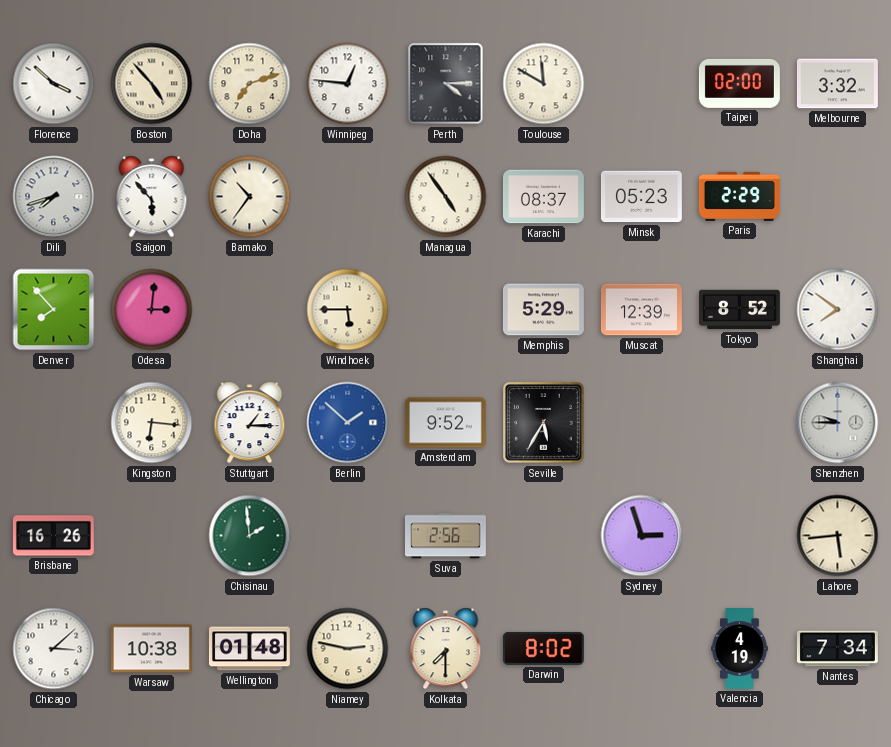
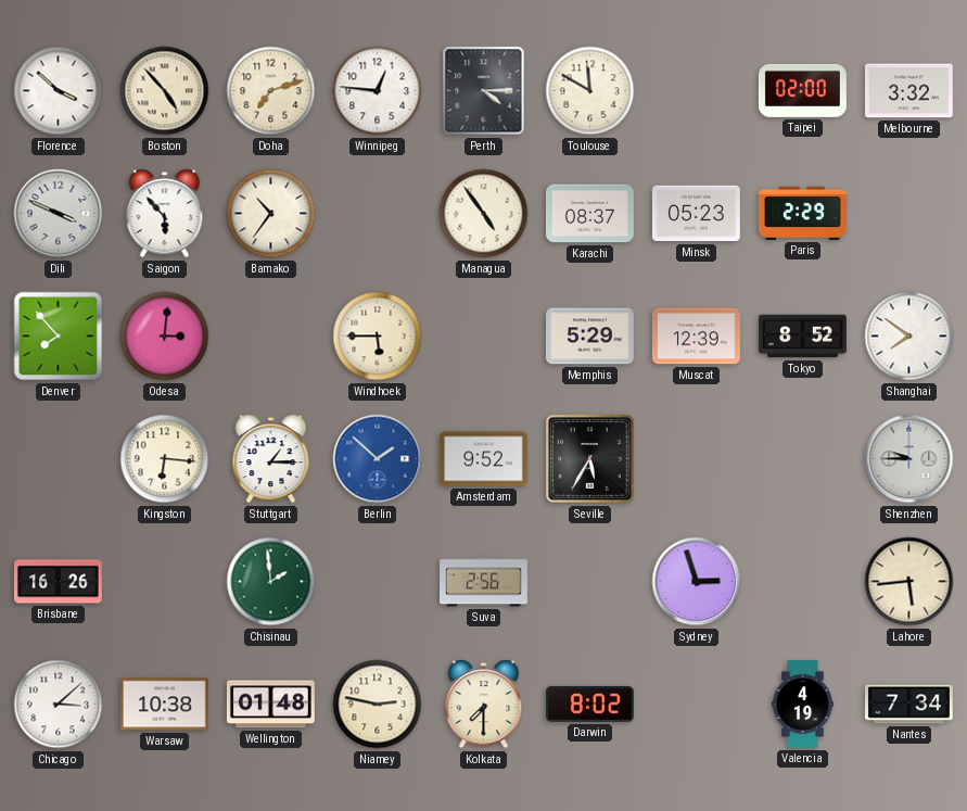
Dili: 7:42 -> 3:49
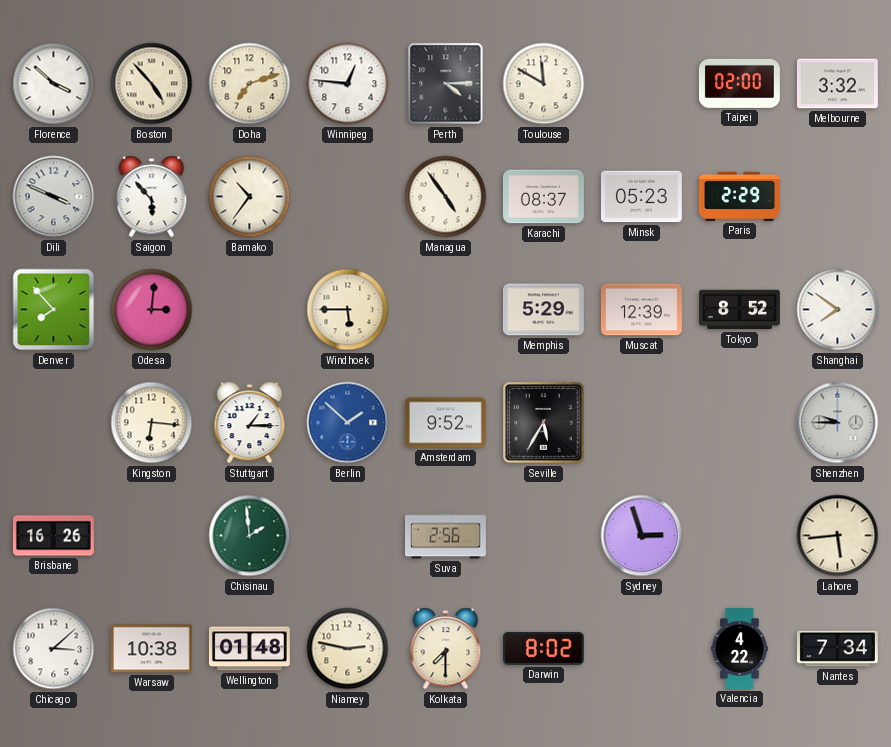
Valencia: 4:19 -> 4:22
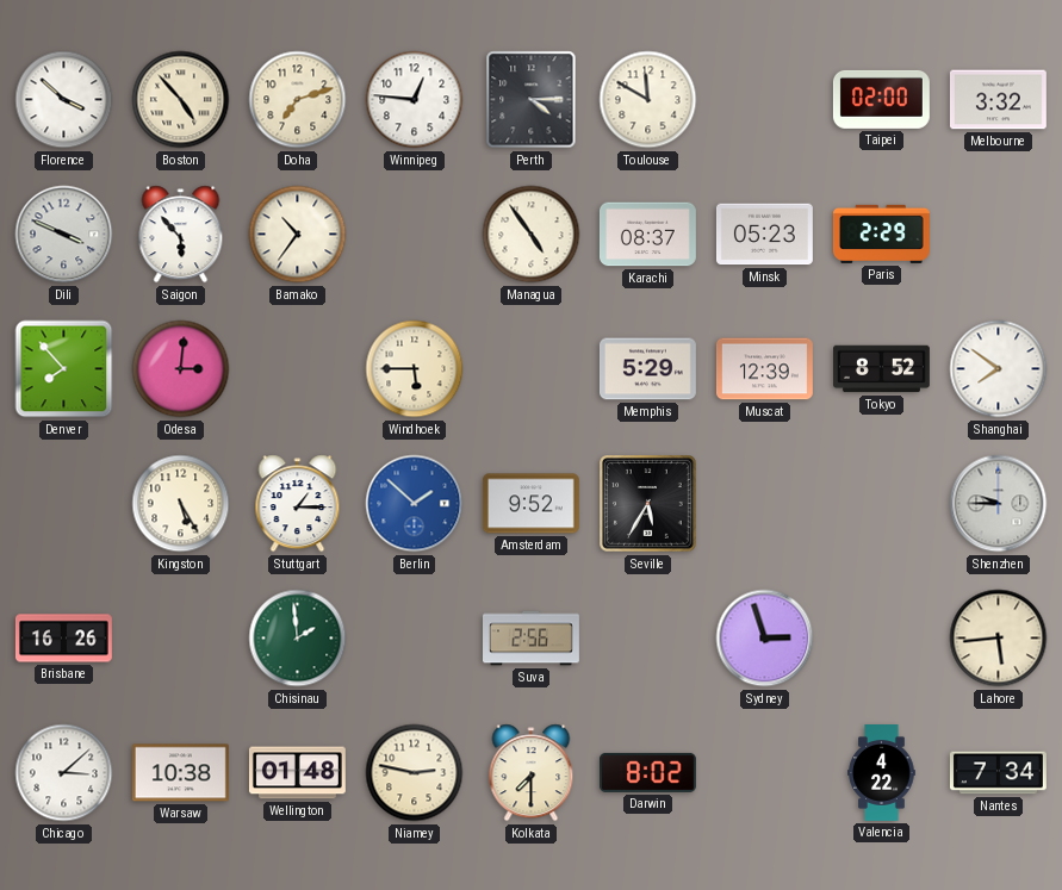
Kingston: 6:16 -> 5:25
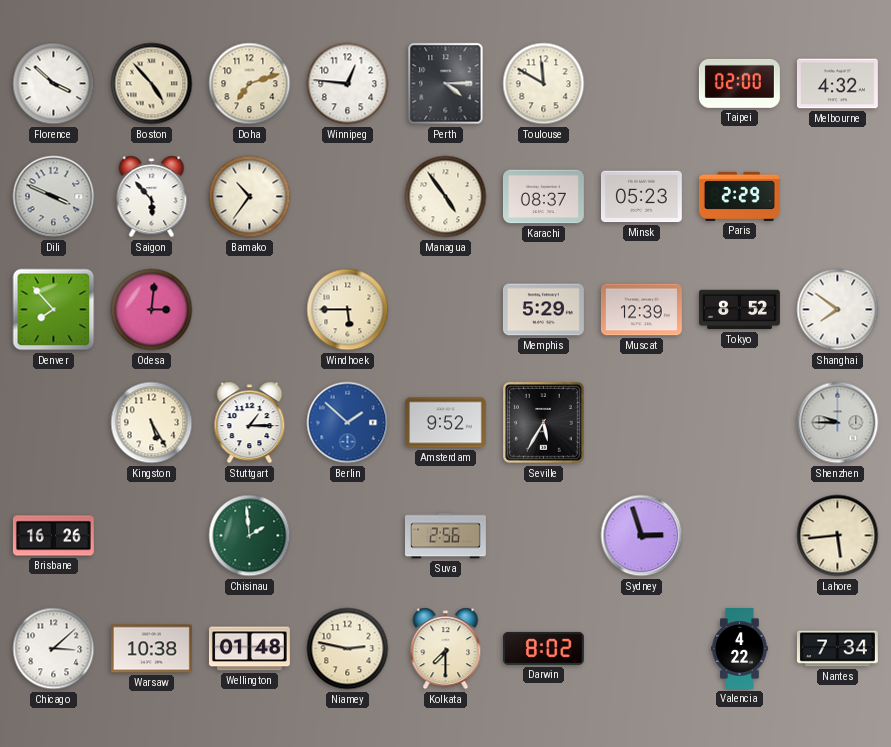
Melbourne: 3:32 -> 4:32
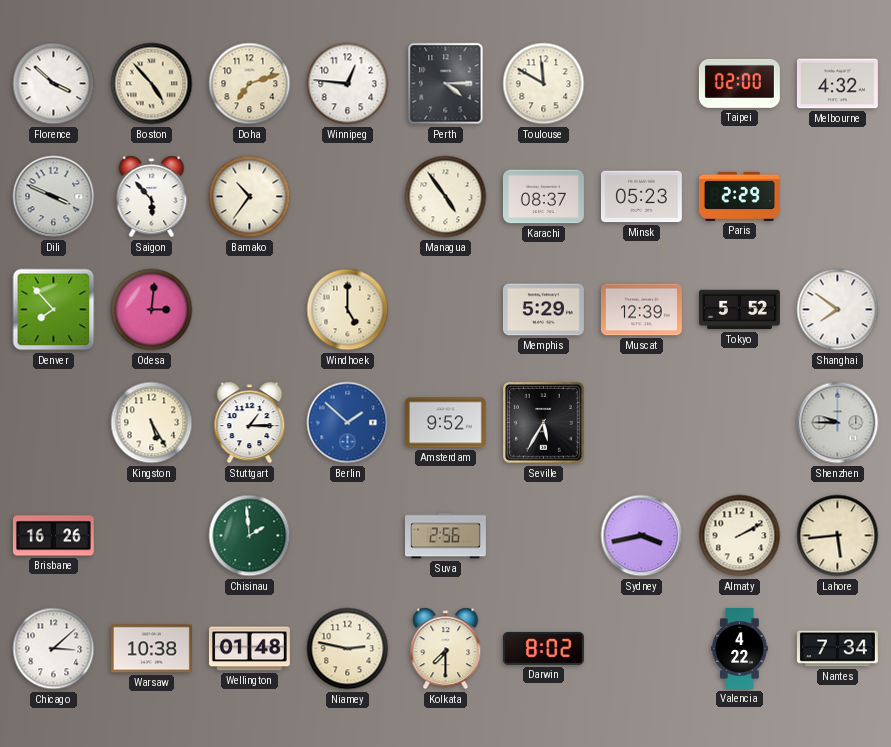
Windhoek: 5:45 -> 5:00
Tokyo: 8:52 -> 5:52
Sydney: 2:57 -> 3:43
Almaty: none -> 2:10
